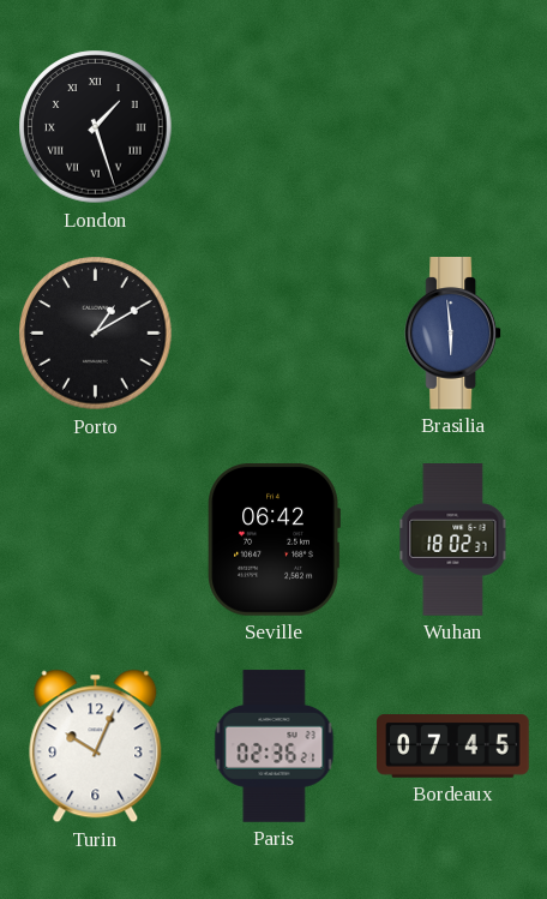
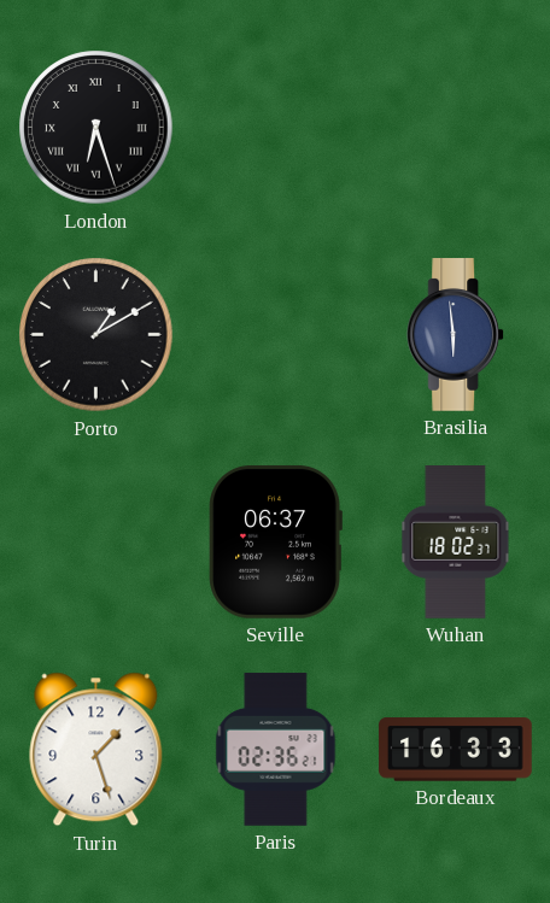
London: 1:27 -> 6:27
Seville: 06:42 -> 06:37
Turin: 10:04 -> 1:27
Bordeaux: 07:45 -> 16:33
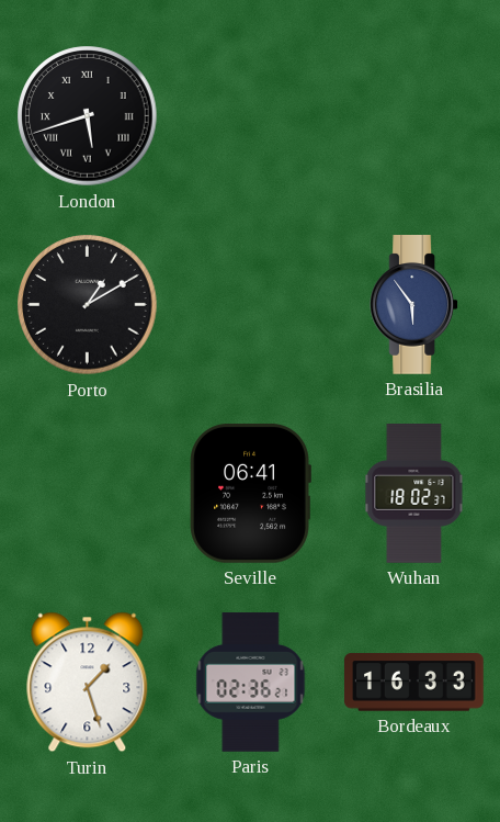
London: 6:27 -> 5:42
Brasilia: 5:59 -> 5:54
Seville: 06:37 -> 06:41
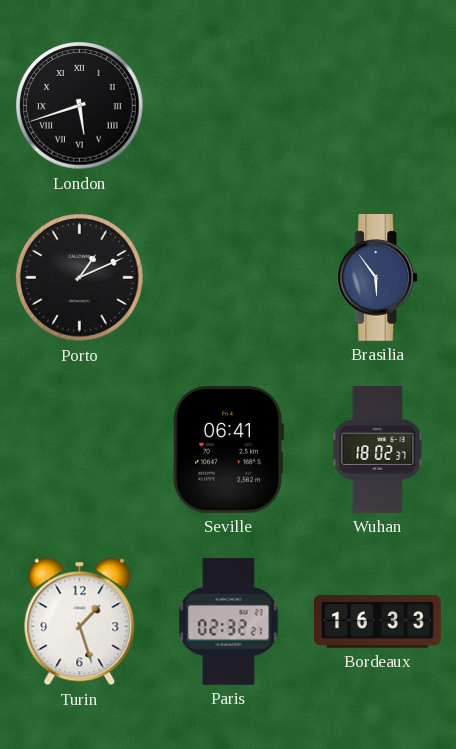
Porto: 1:10 -> 1:11
Paris: 02:36 -> 02:32
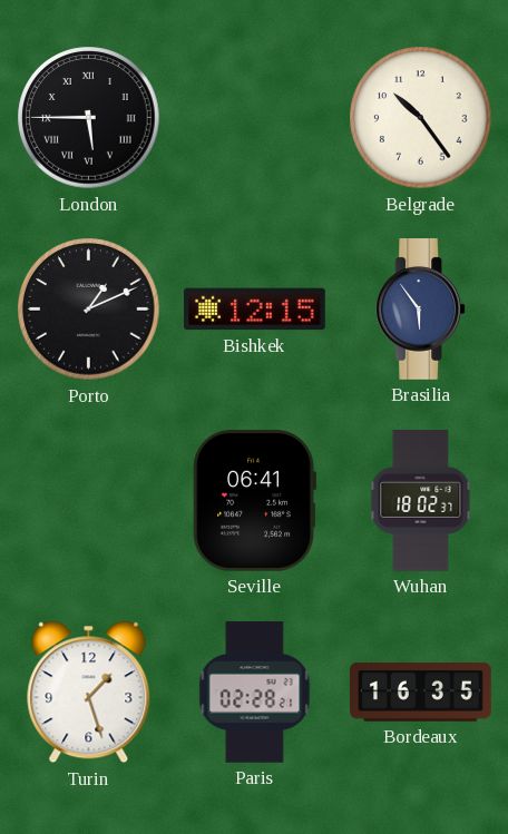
London: 5:42 -> 5:45
Belgrade: none -> 10:24
Bishkek: none -> 12:15
Paris: 02:32 -> 02:28
Bordeaux: 16:33 -> 16:35
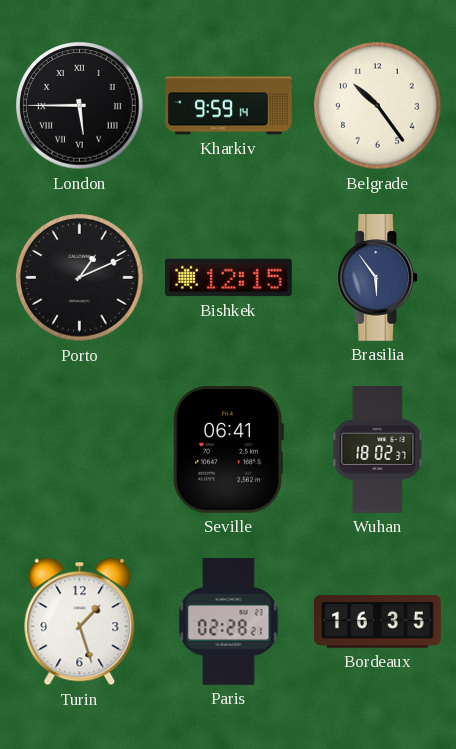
Kharkiv: none -> 9:59
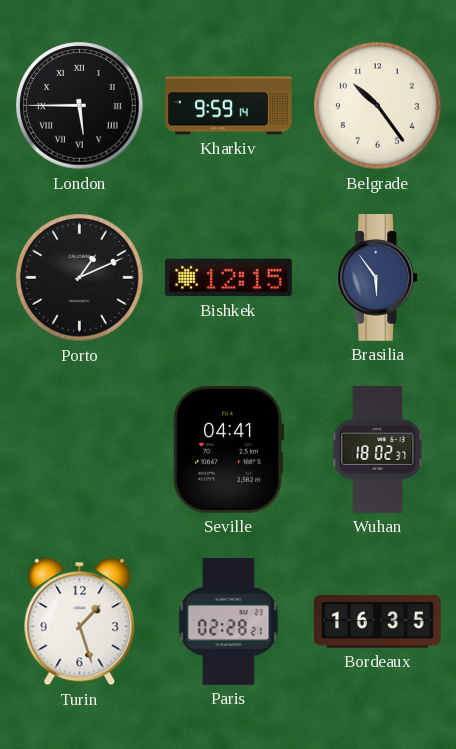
Seville: 06:41 -> 04:41
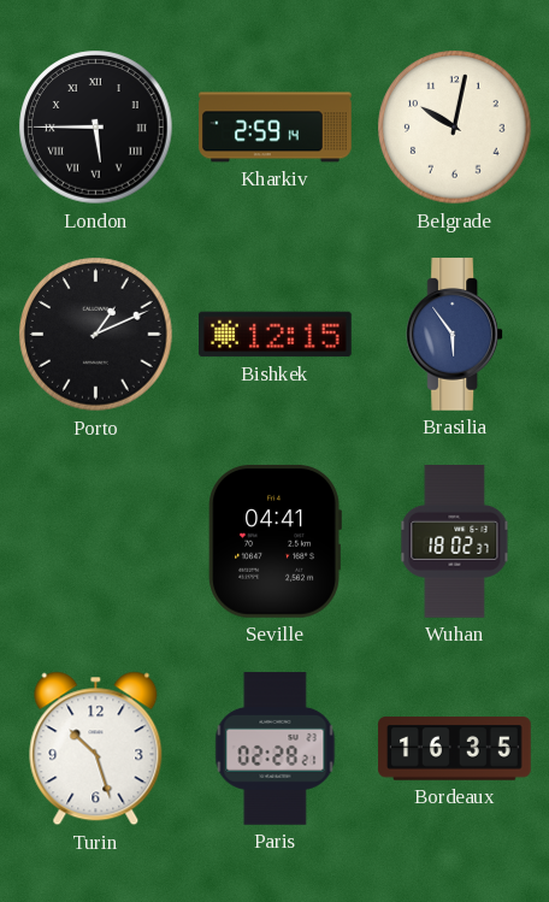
Kharkiv: 9:59 -> 2:59
Belgrade: 10:24 -> 10:02
Turin: 1:27 -> 10:27
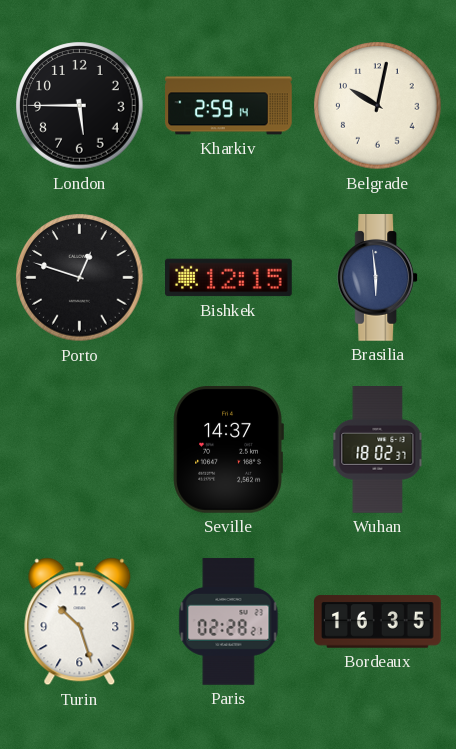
London numerals: Roman -> Arabic
Porto: 1:11 -> 12:48
Brasilia: 5:54 -> 5:59
Seville: 04:41 -> 14:37
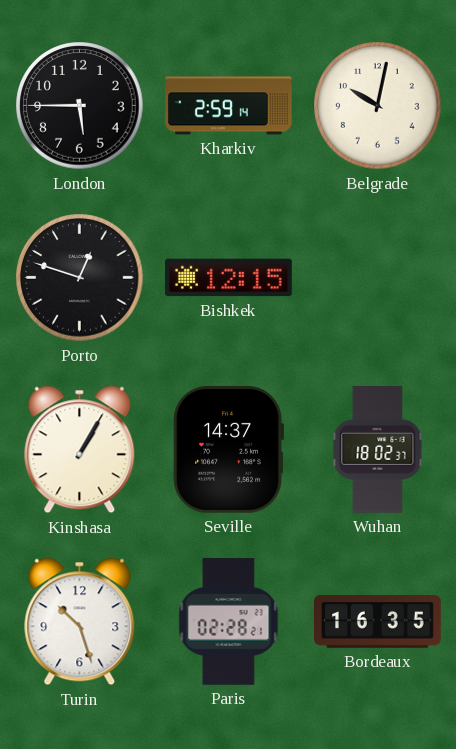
Brasilia: 5:59 -> none
Kinshasa: none -> 1:05
